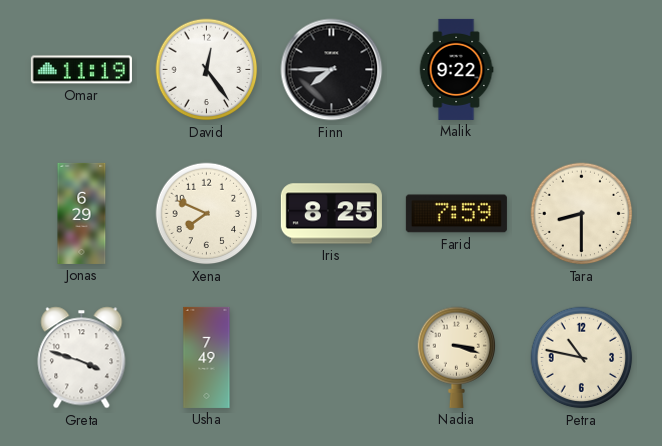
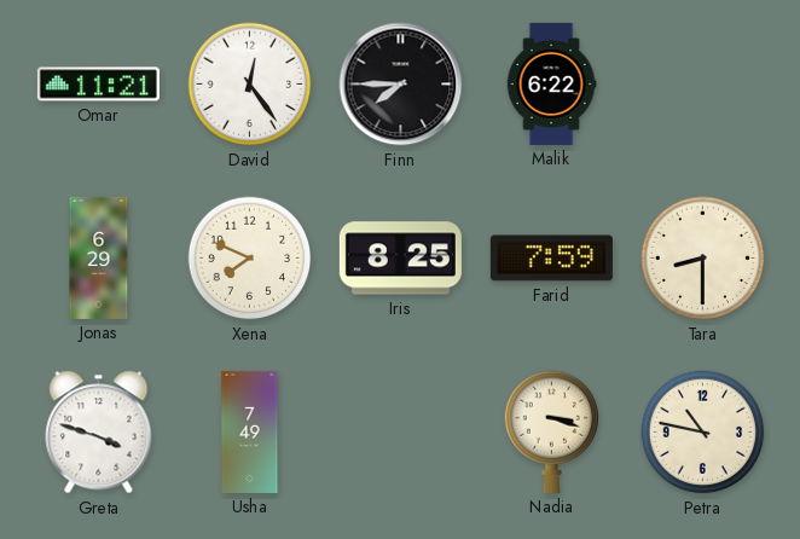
Omar: 11:19 -> 11:21
Malik: 9:22 -> 6:22
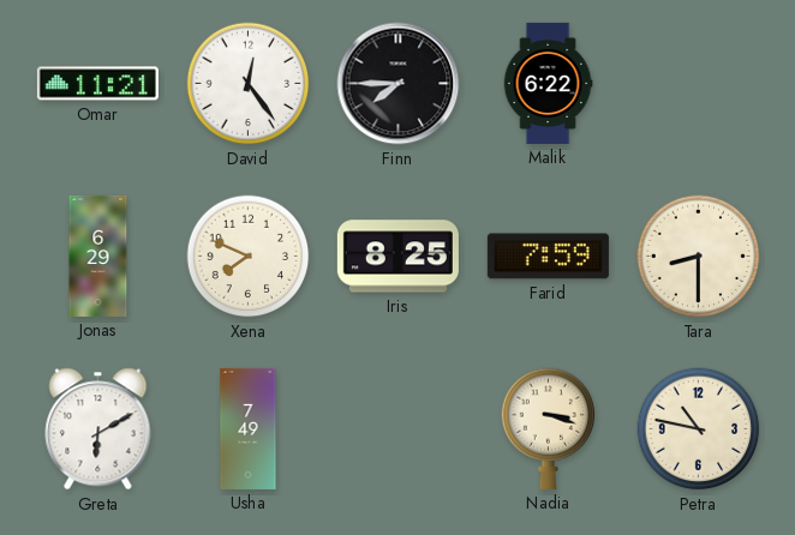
Greta: 3:48 -> 6:10
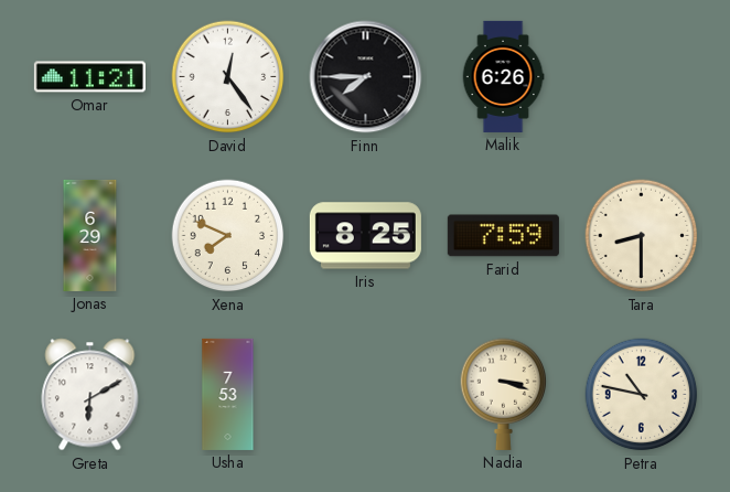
Malik: 6:22 -> 6:26
Usha: 7:49 -> 7:53
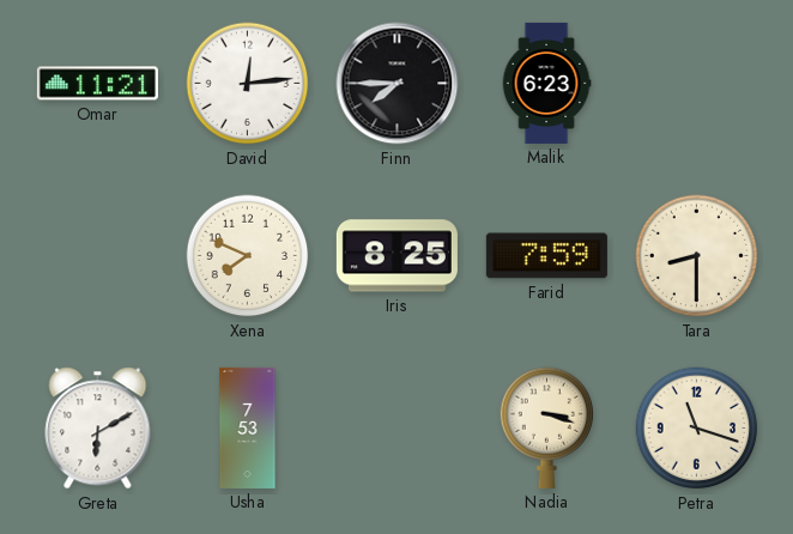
David: 12:24 -> 12:14
Malik: 6:26 -> 6:23
Jonas: 6:29 -> none
Petra: 10:47 -> 11:18
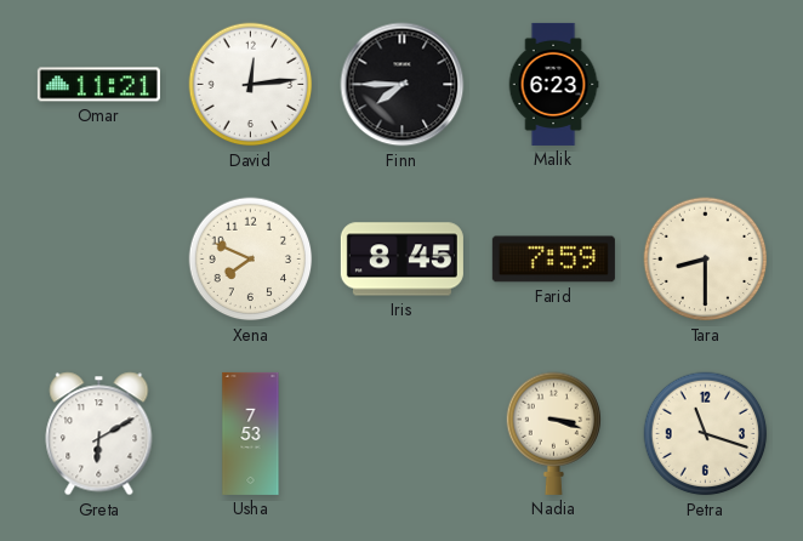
Iris: 8:25 -> 8:45
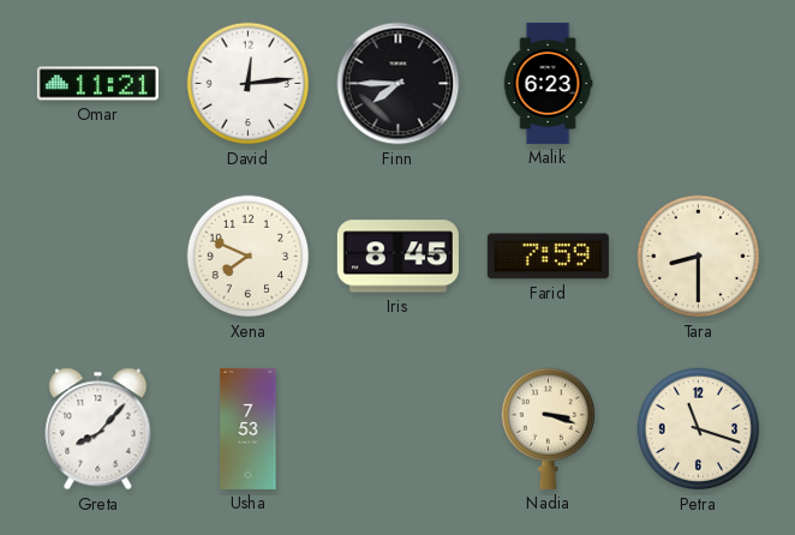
Greta: 6:10 -> 8:07
